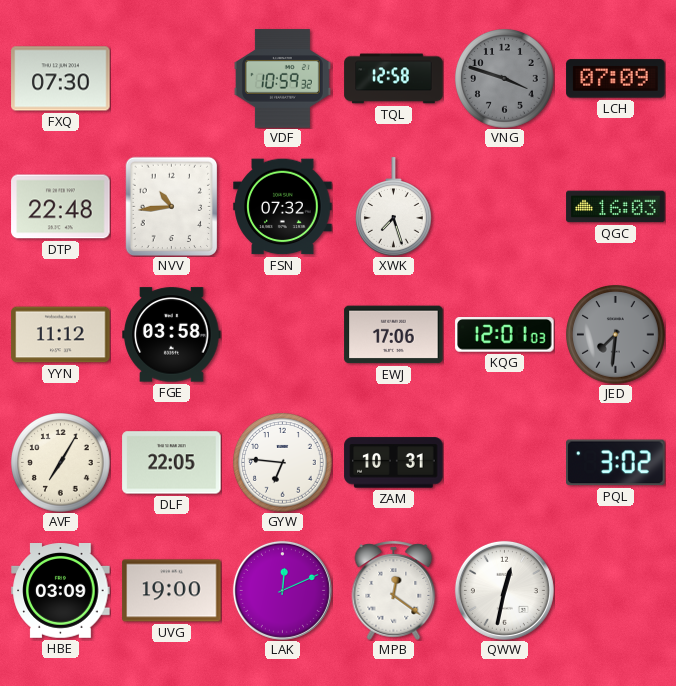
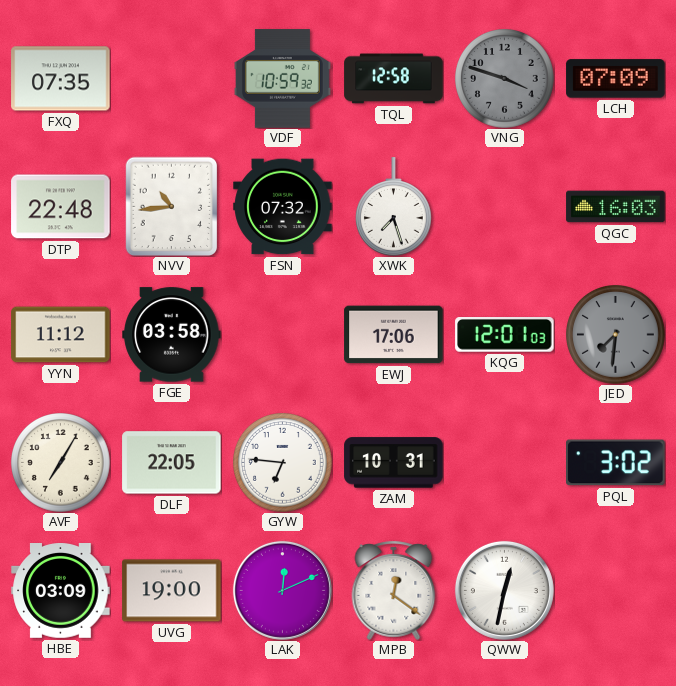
FXQ: 07:30 -> 07:35
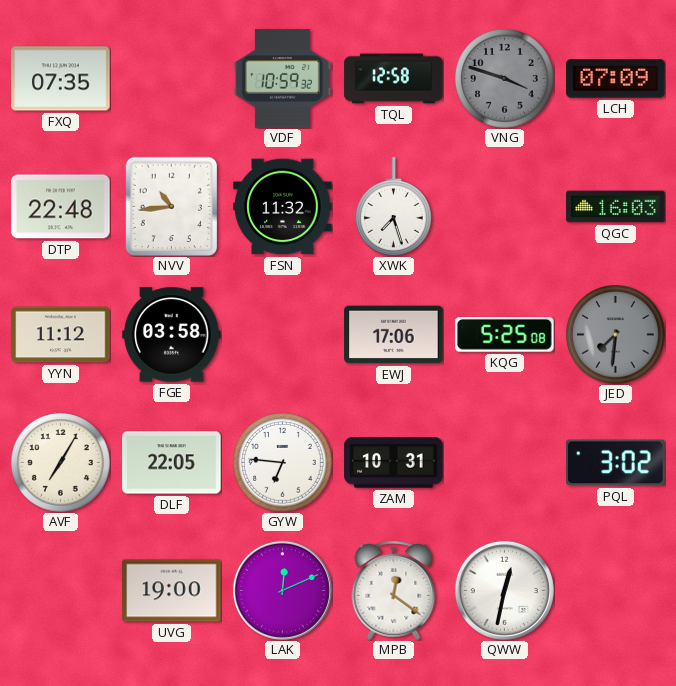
FSN: 07:32 -> 11:32
KQG: 12:01 -> 5:25
HBE: 03:09 -> none
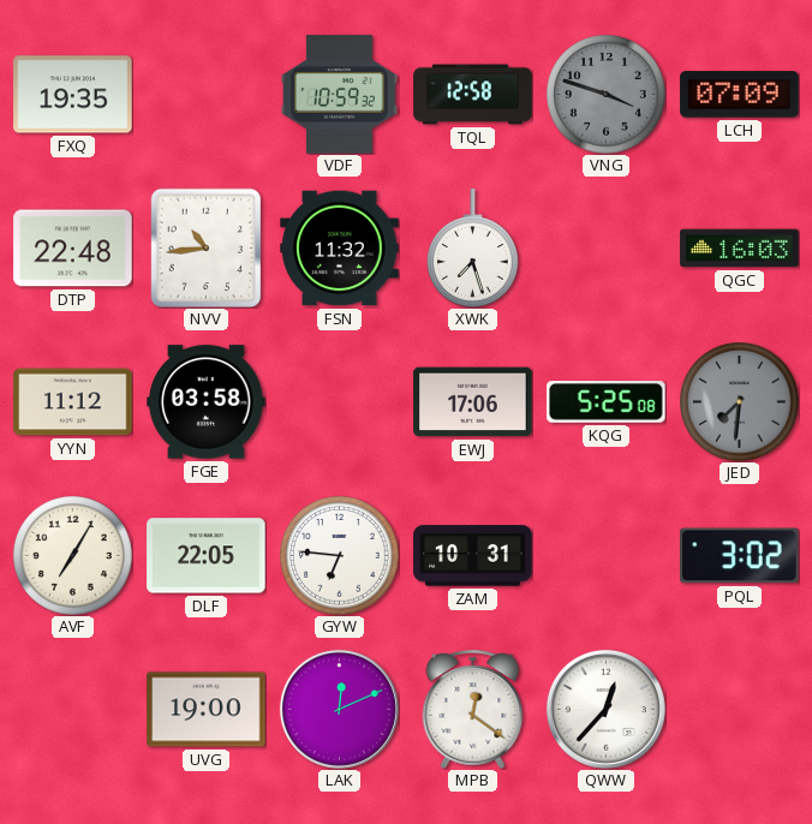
FXQ: 07:35 -> 19:35
QWW: 12:32 -> 12:37
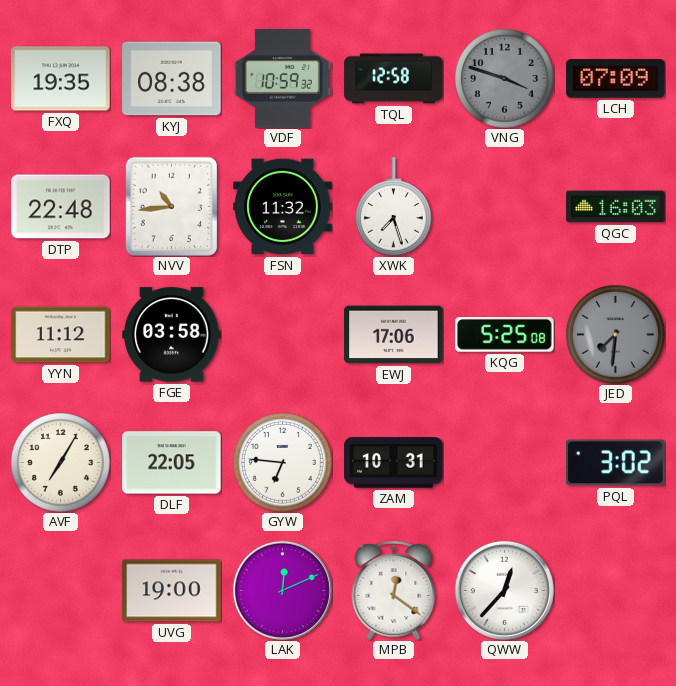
KYJ: none -> 08:38
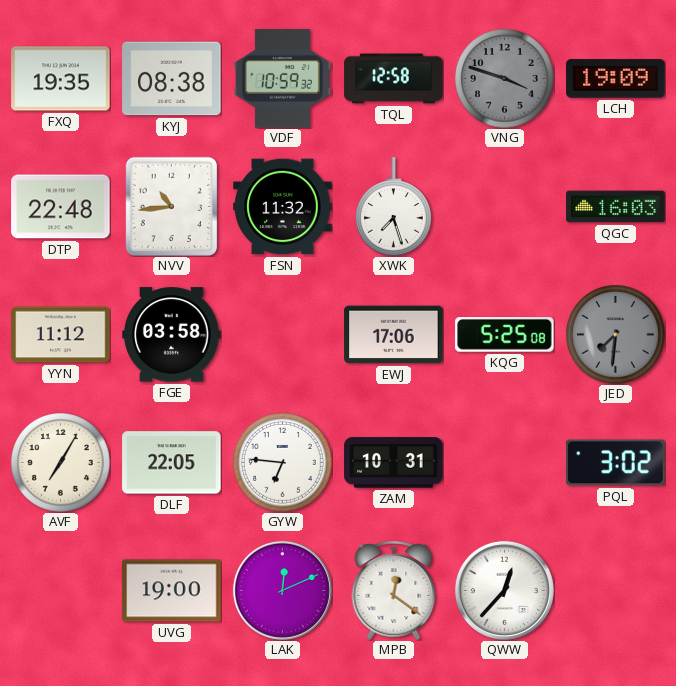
LCH: 07:09 -> 19:09
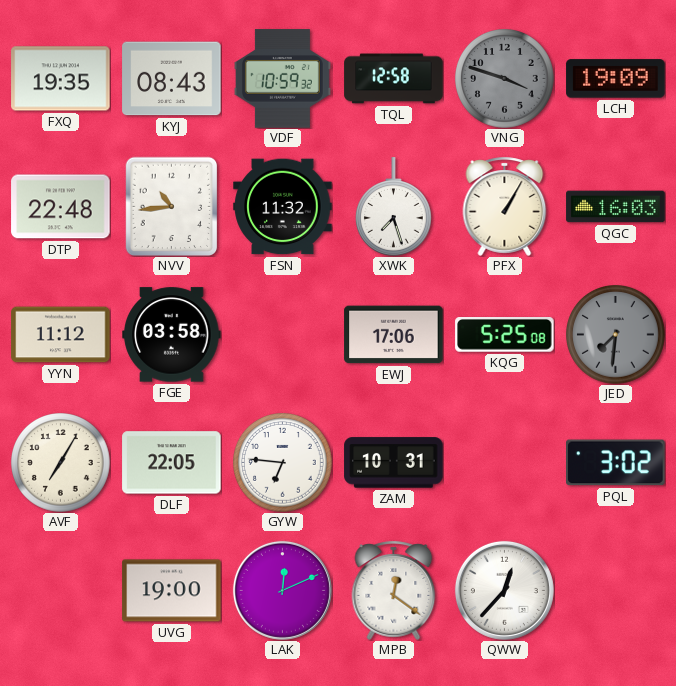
KYJ: 08:38 -> 08:43
PFX: none -> 1:05
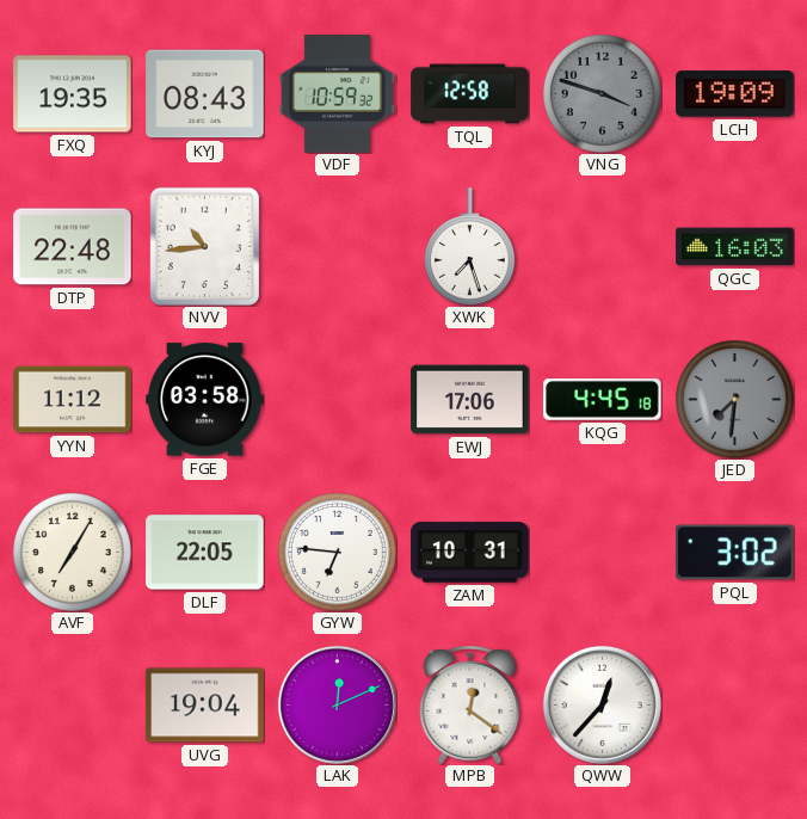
FSN: 11:32 -> none
PFX: 1:05 -> none
KQG: 5:25 -> 4:45
UVG: 19:00 -> 19:04
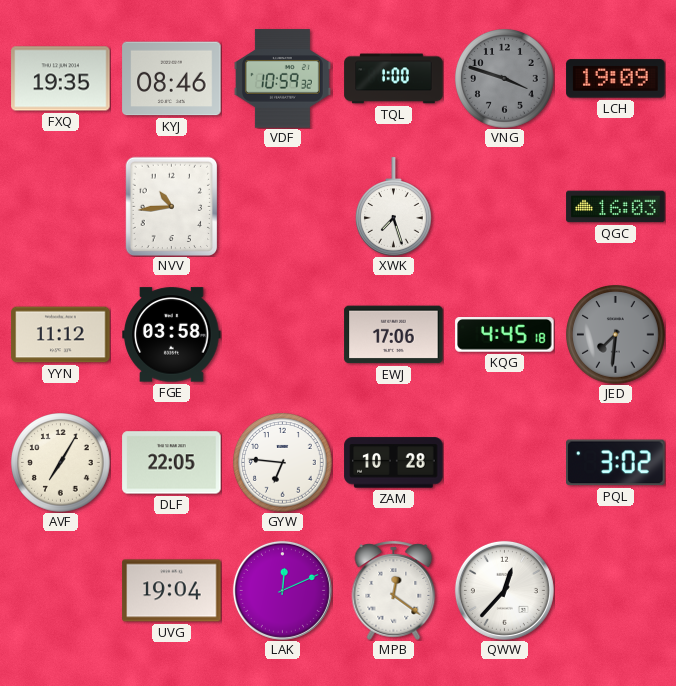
KYJ: 08:43 -> 08:46
TQL: 12:58 -> 1:00
DTP: 22:48 -> none
ZAM: 10:31 -> 10:28
